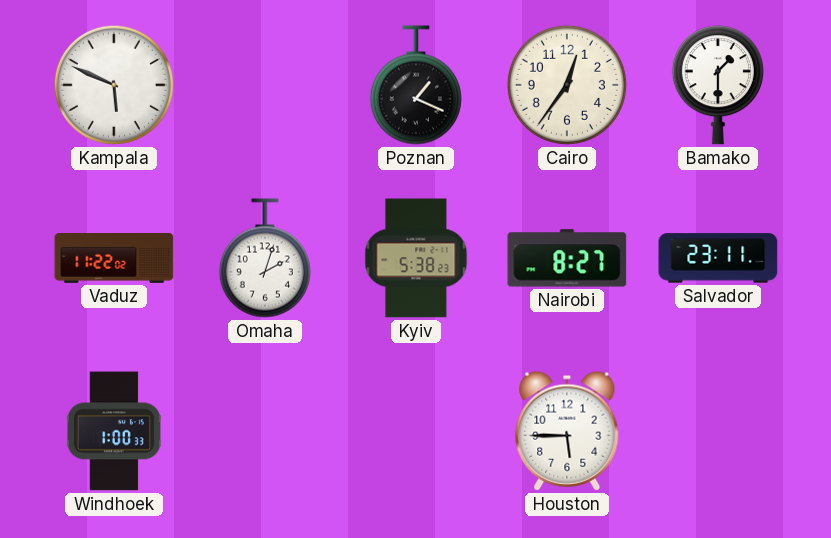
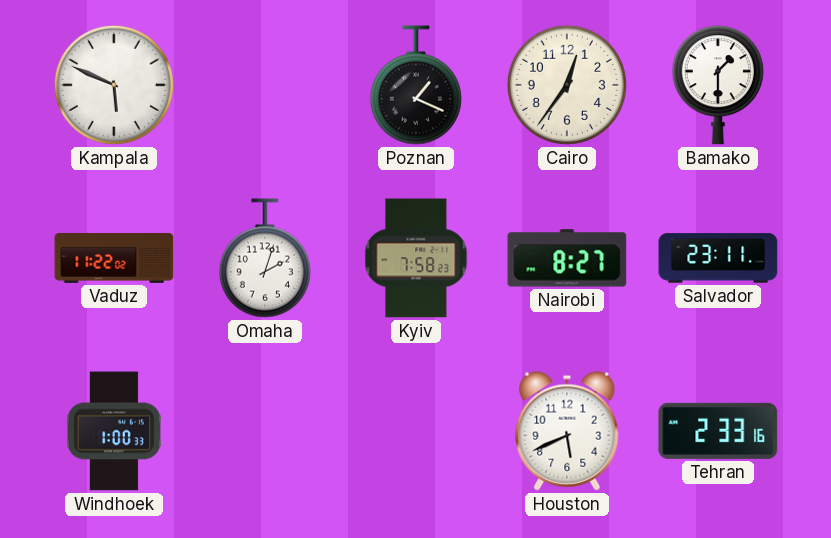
Kyiv: 5:38 -> 7:58
Houston: 5:45 -> 5:41
Tehran: none -> 2:33
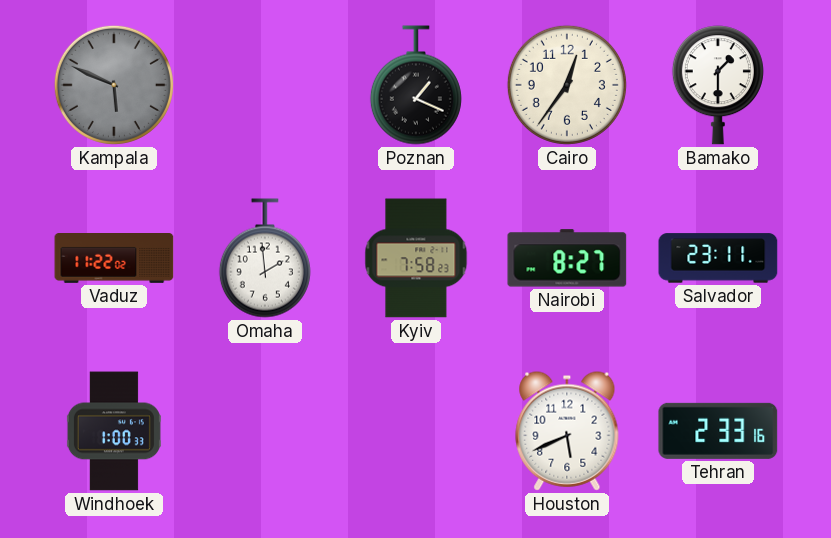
Kampala dial: white -> grey
Omaha: 2:03 -> 1:59
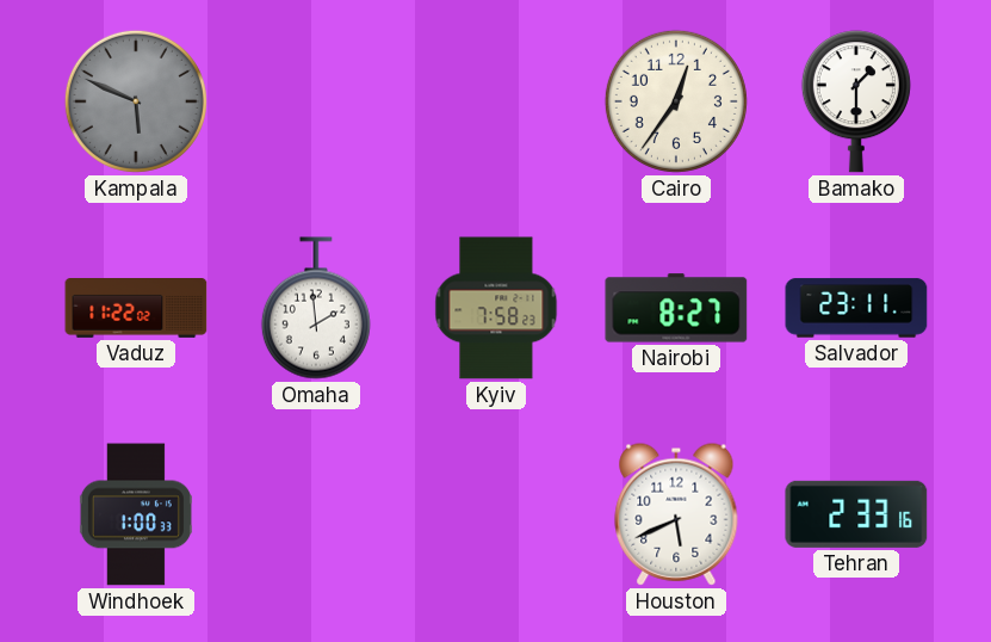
Poznan: 1:19 -> none
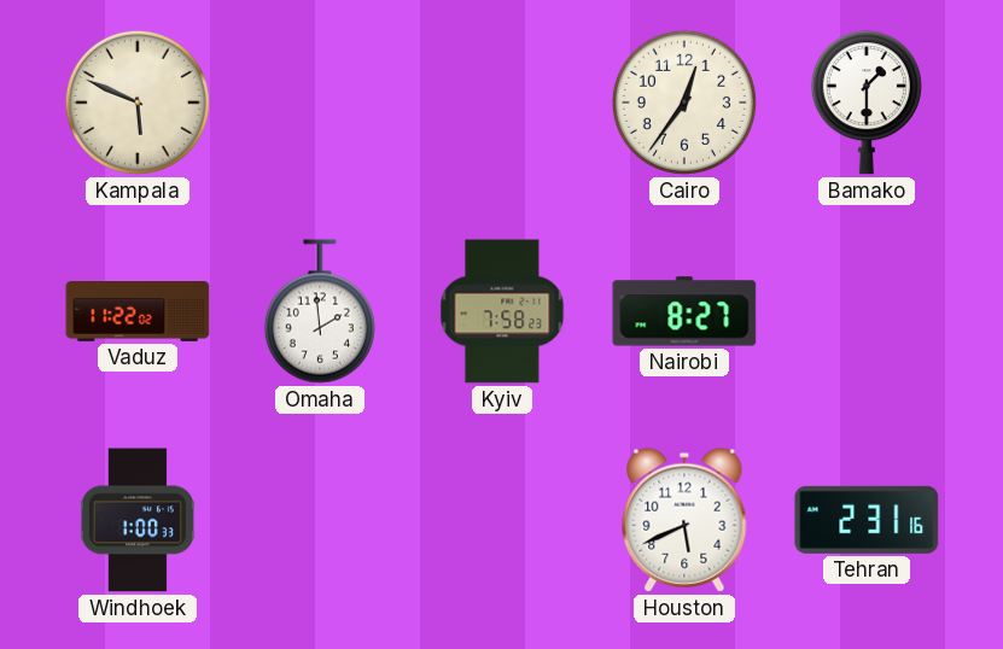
Kampala dial: grey -> cream
Salvador: 23:11 -> none
Tehran: 2:33 -> 2:31
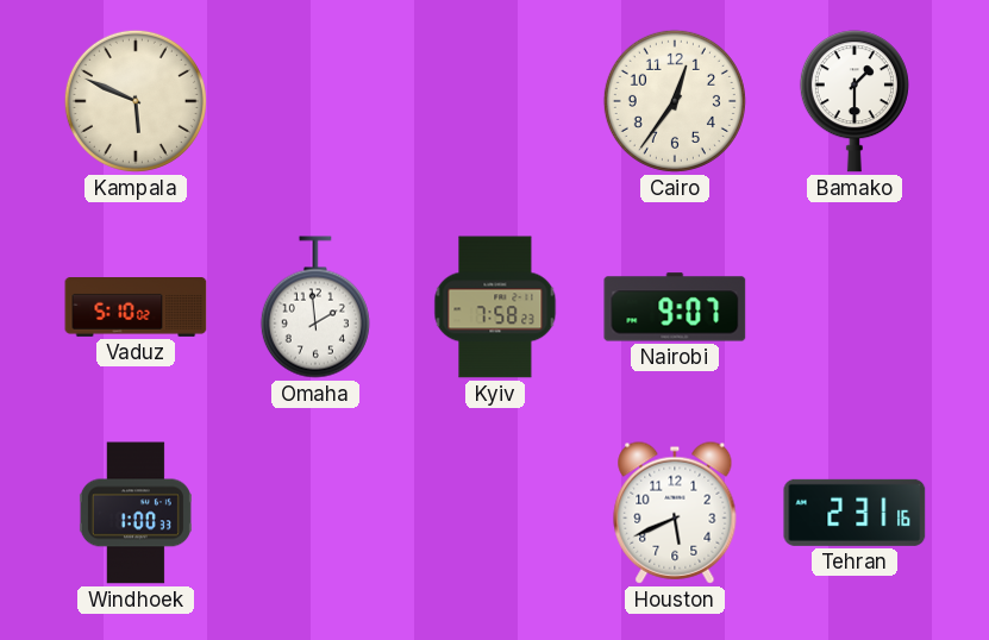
Vaduz: 11:22 -> 5:10
Nairobi: 8:27 -> 9:07
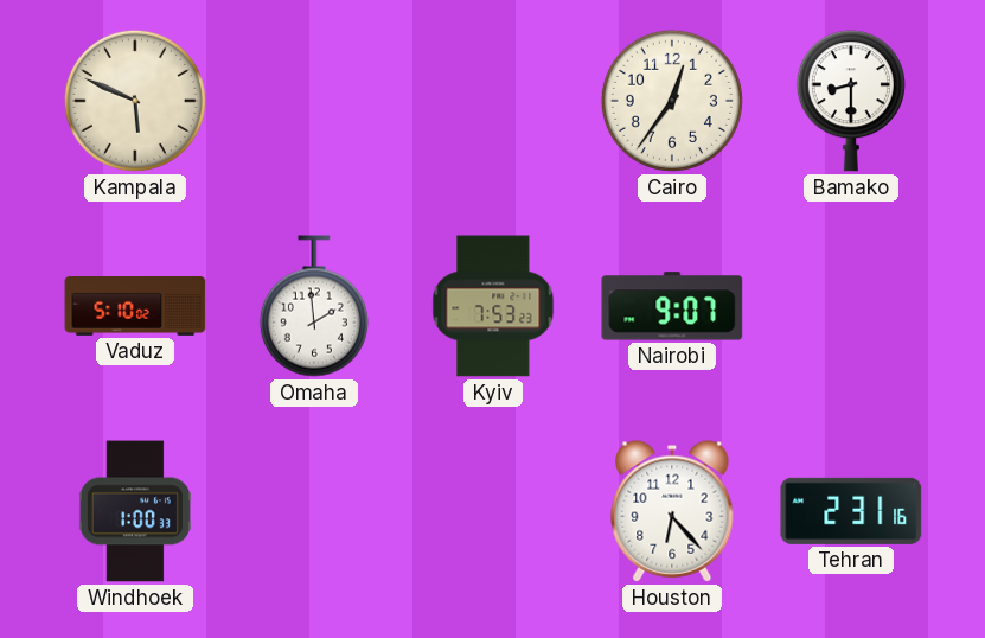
Bamako: 1:30 -> 8:30
Kyiv: 7:58 -> 7:53
Houston: 5:41 -> 6:23
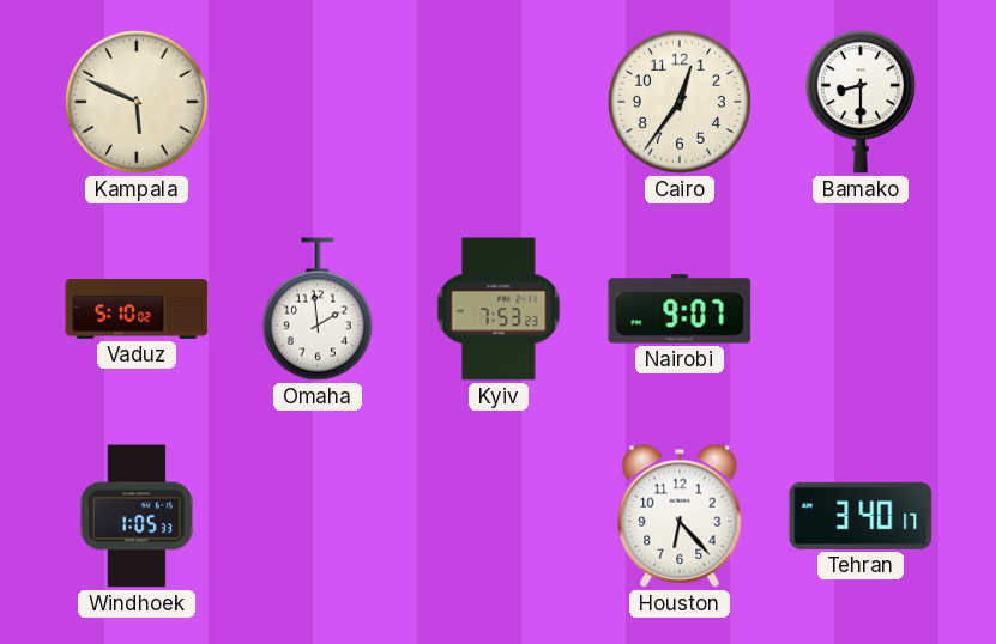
Windhoek: 1:00 -> 1:05
Tehran: 2:31 -> 3:40
